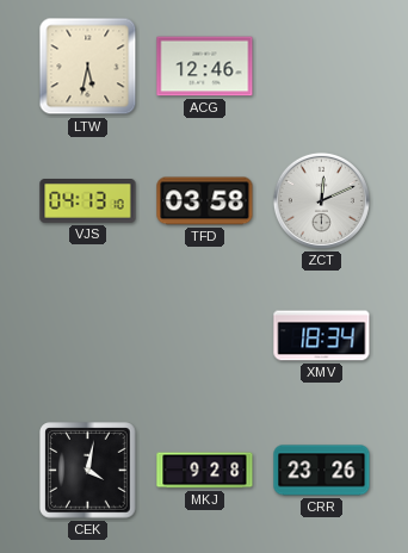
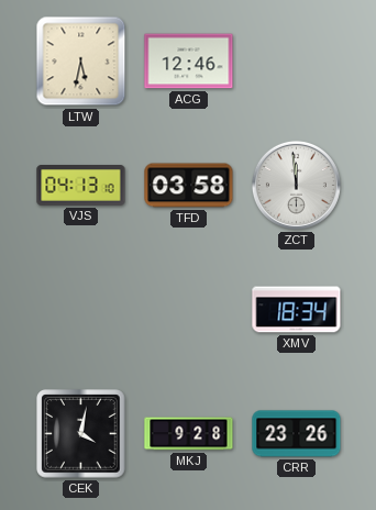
ZCT: 12:11 -> 11:59
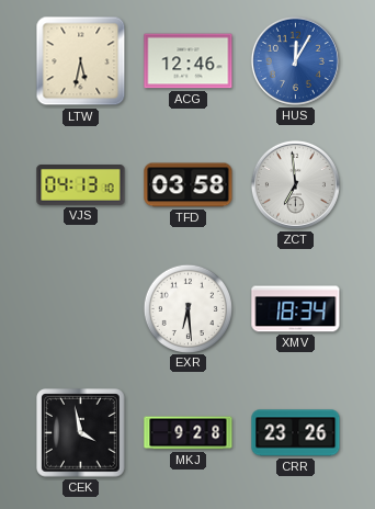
HUS: none -> 12:05
ZCT: 11:59 -> 6:59
EXR: none -> 6:29
CEK: 4:02 -> 3:58
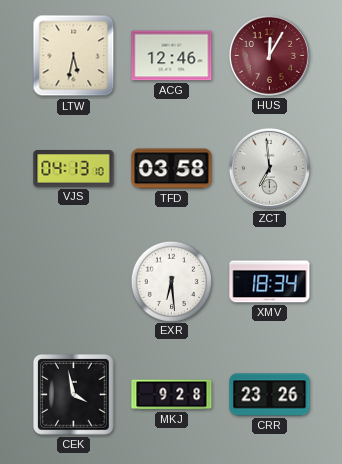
HUS dial: blue -> burgundy
